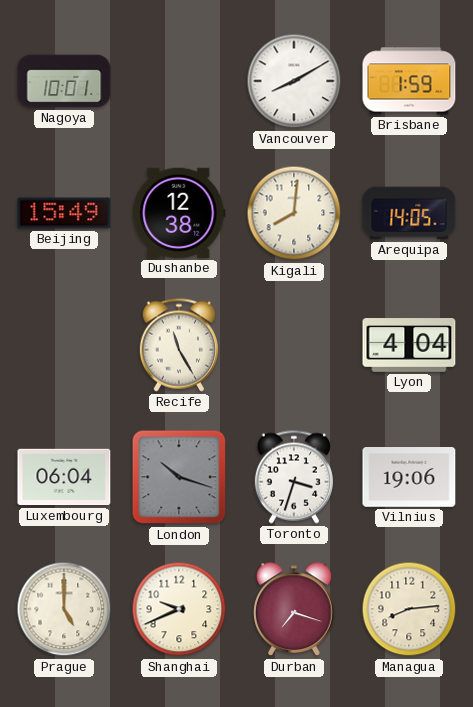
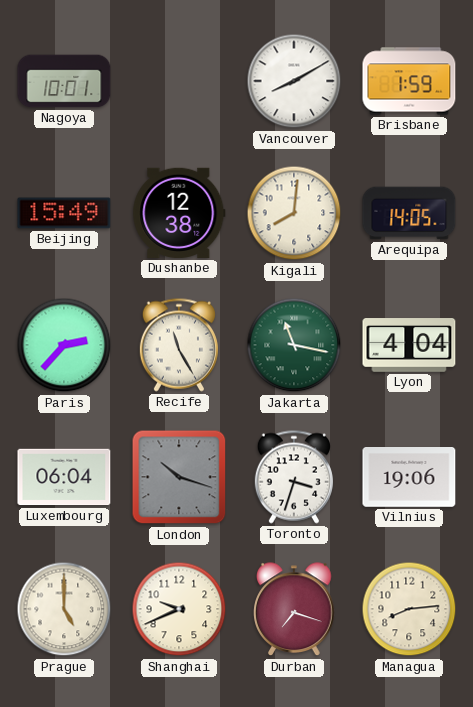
Paris: none -> 2:37
Jakarta: none -> 11:17
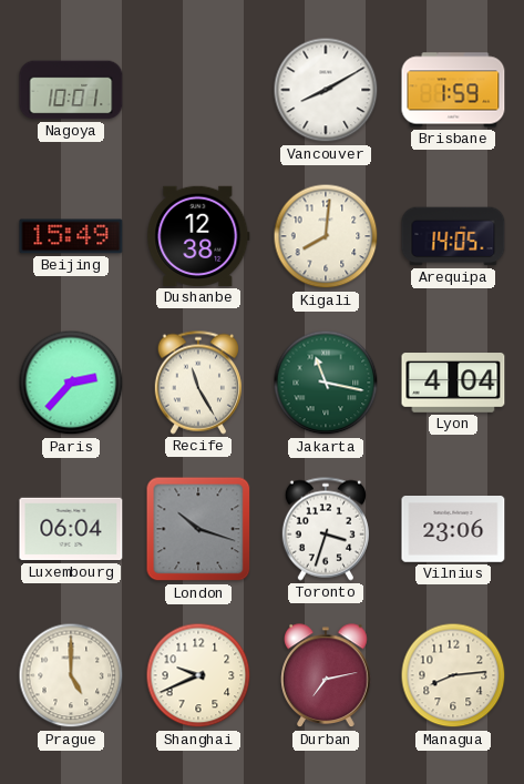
Vilnius: 19:06 -> 23:06
Durban: 7:18 -> 7:13
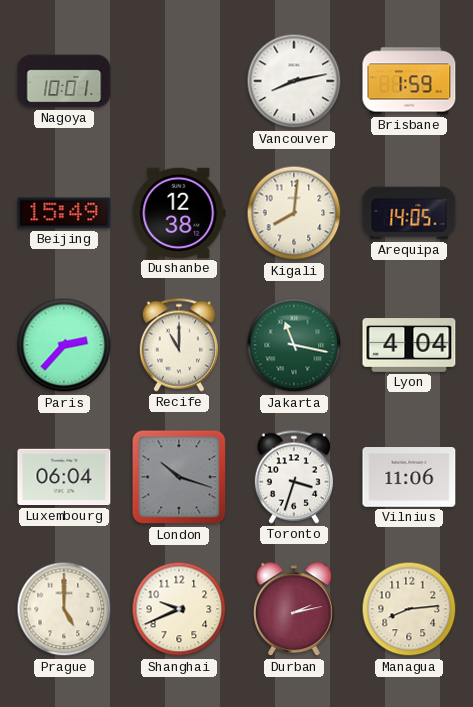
Vancouver: 8:10 -> 8:13
Recife: 11:25 -> 11:00
Vilnius: 23:06 -> 11:06
Durban: 7:13 -> 2:13
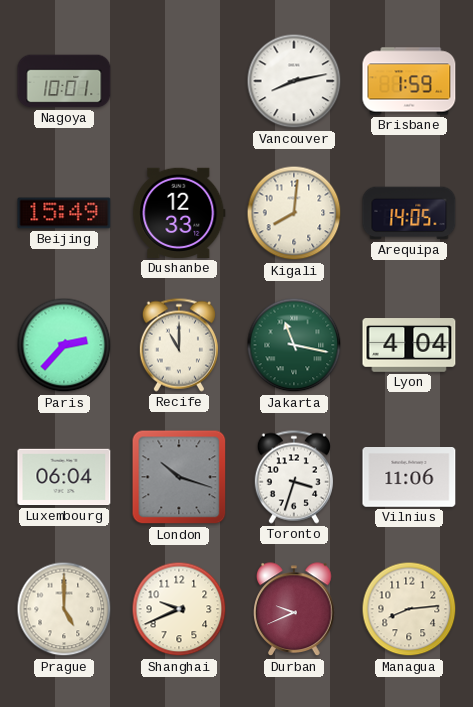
Dushanbe: 12:38 -> 12:33
Durban: 2:13 -> 9:41
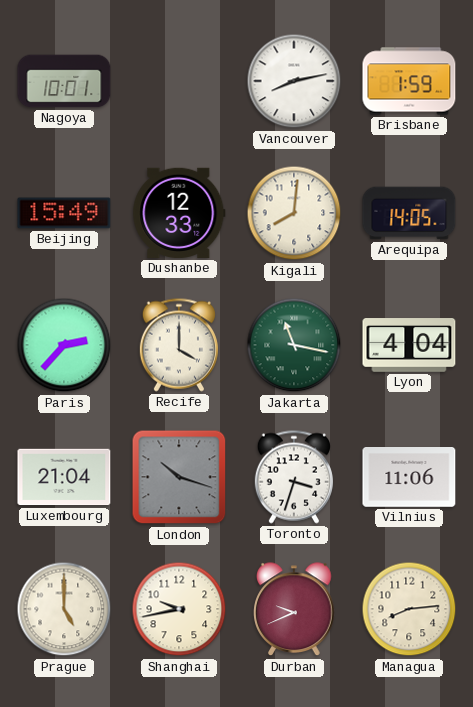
Recife: 11:00 -> 4:00
Luxembourg: 06:04 -> 21:04
Shanghai: 9:41 -> 9:43
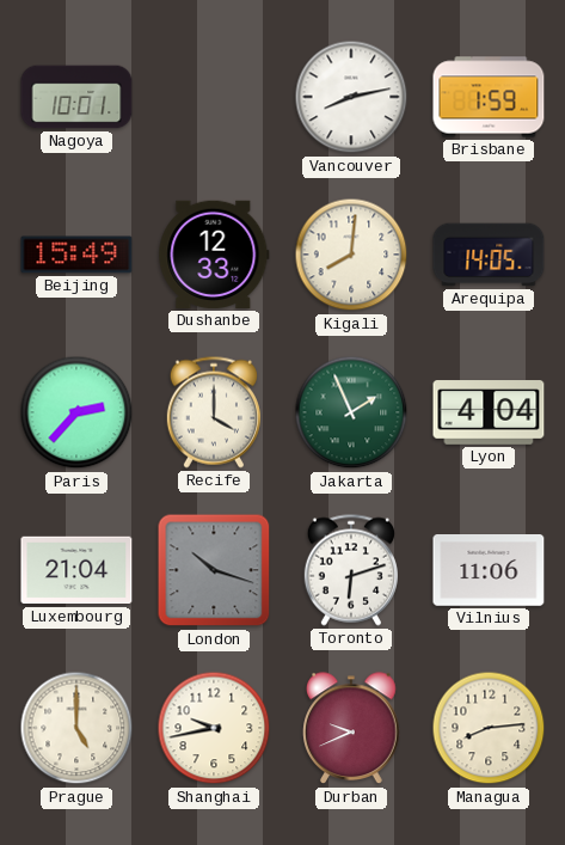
Jakarta: 11:17 -> 1:56
Toronto: 3:33 -> 6:12
